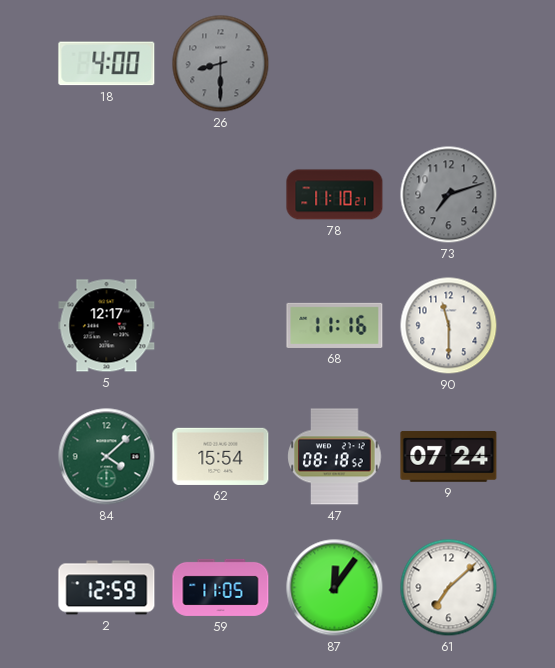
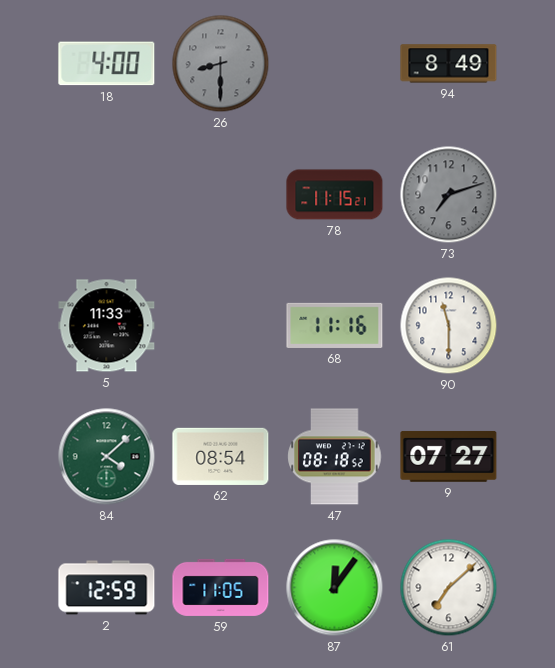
94: none -> 8:49
78: 11:10 -> 11:15
5: 12:17 -> 11:33
62: 15:54 -> 08:54
9: 07:24 -> 07:27
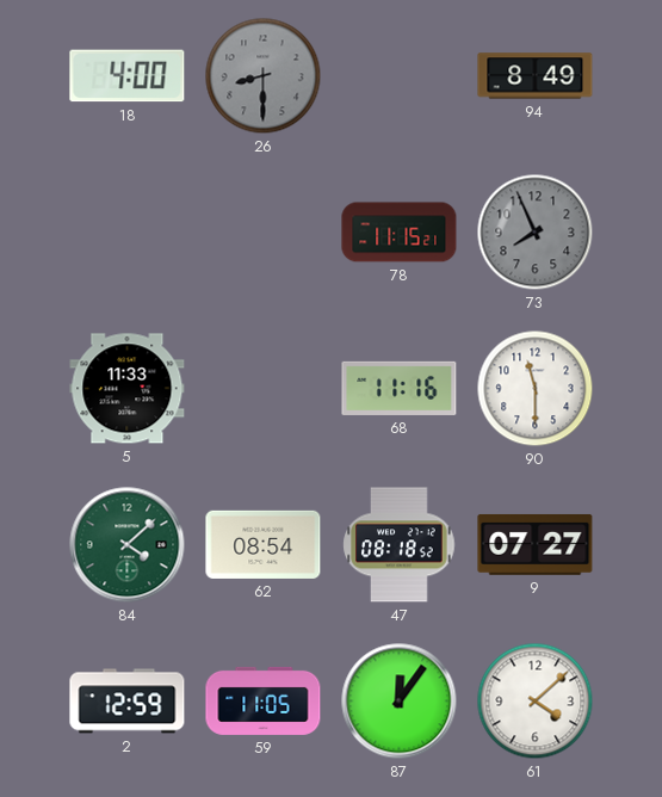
73: 7:12 -> 7:56
61: 7:08 -> 4:08
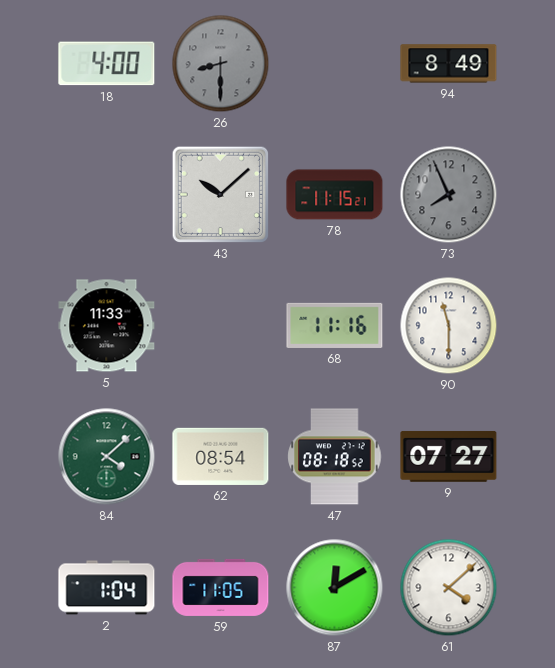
43: none -> 10:08
2: 12:59 -> 1:04
87: 12:06 -> 12:10
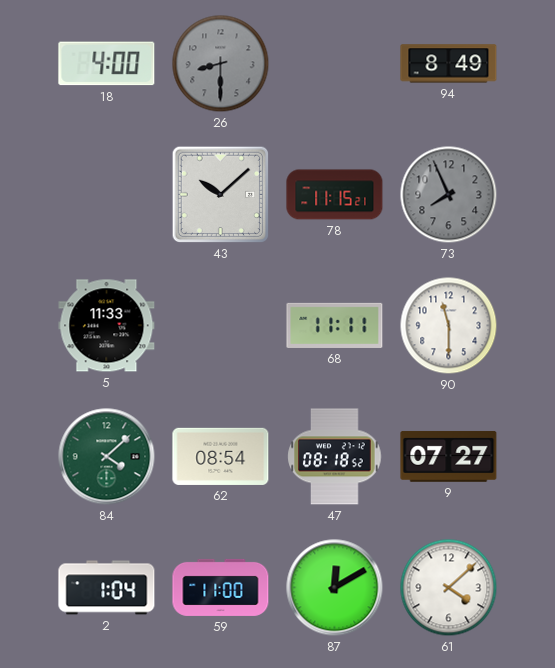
68: 11:16 -> 11:11
59: 11:05 -> 11:00
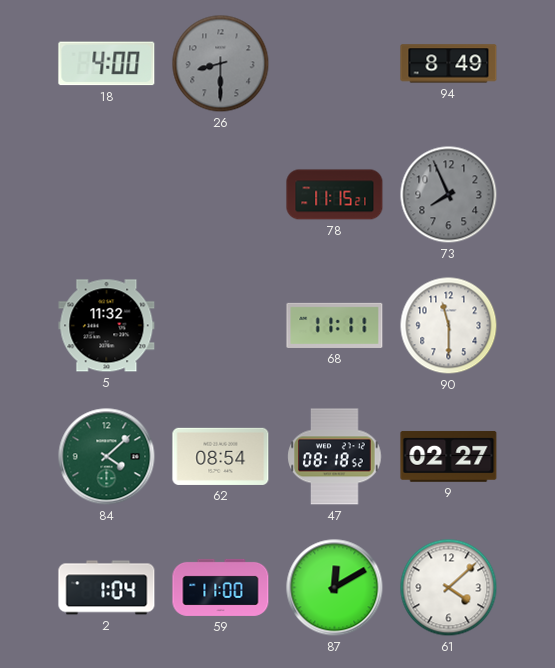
43: 10:08 -> none
5: 11:33 -> 11:32
9: 07:27 -> 02:27
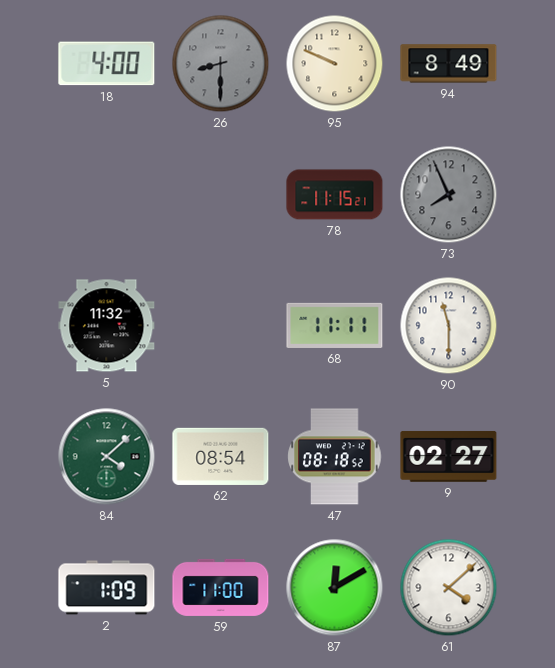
95: none -> 9:49
2: 1:04 -> 1:09
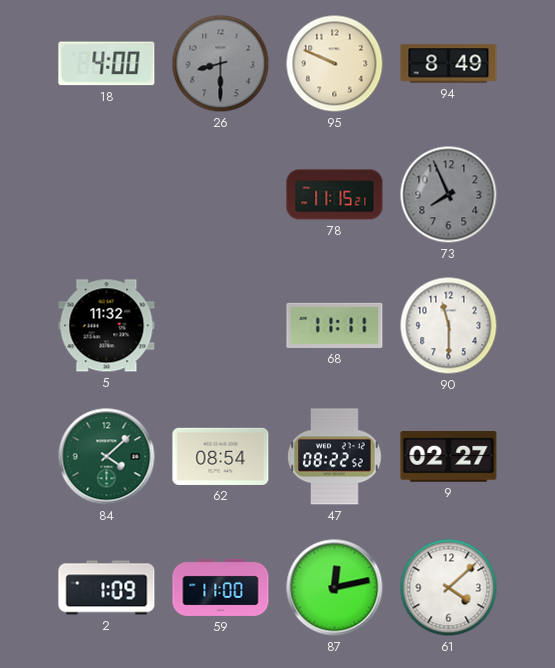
47: 08:18 -> 08:22
87: 12:10 -> 12:13
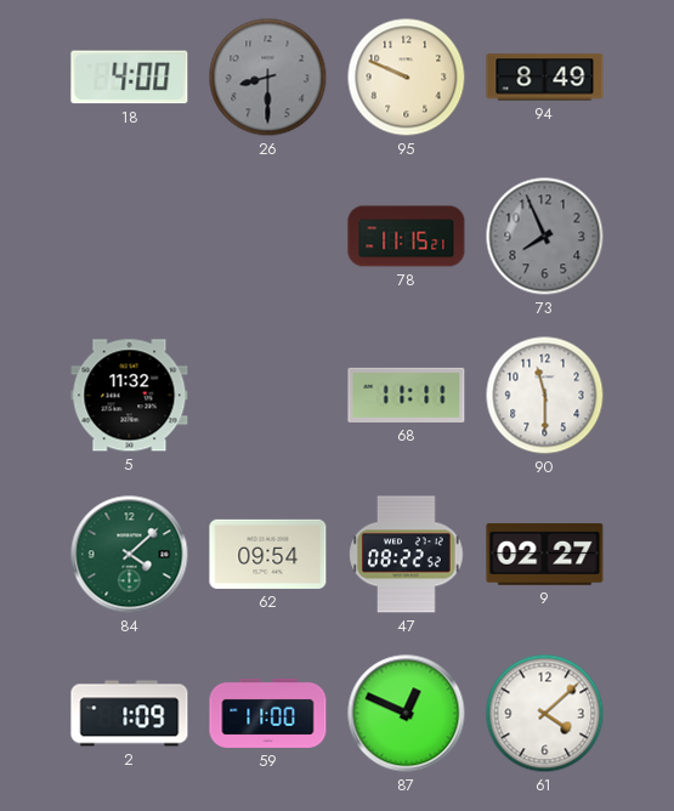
62: 08:54 -> 09:54
87: 12:13 -> 12:49
